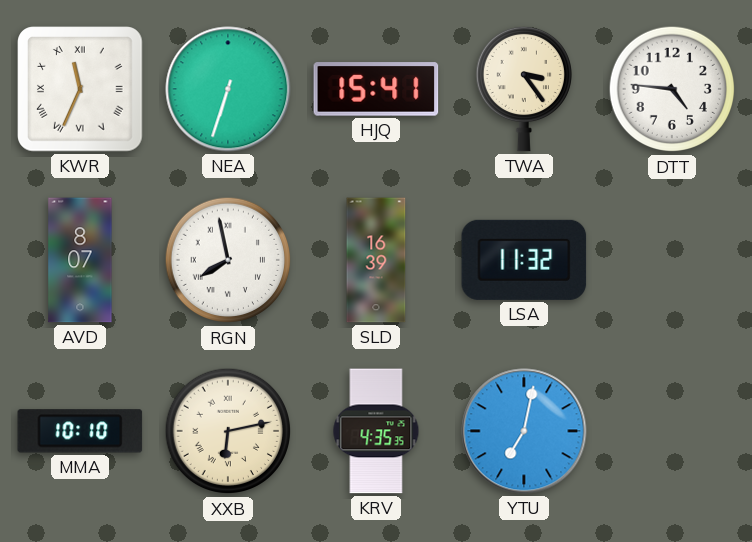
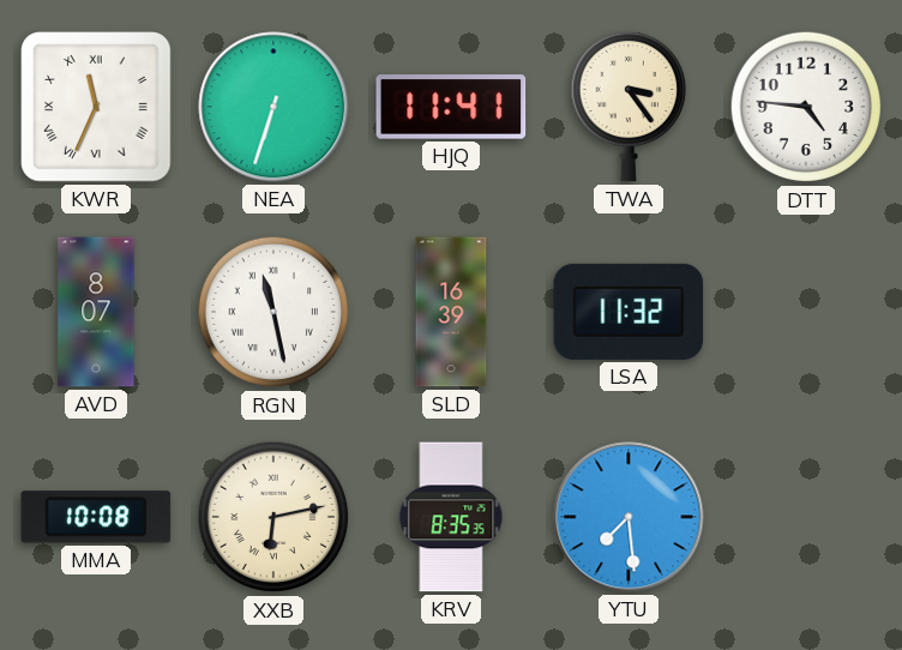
HJQ: 15:41 -> 11:41
RGN: 7:58 -> 11:28
MMA: 10:10 -> 10:08
KRV: 4:35 -> 8:35
YTU: 7:02 -> 7:29
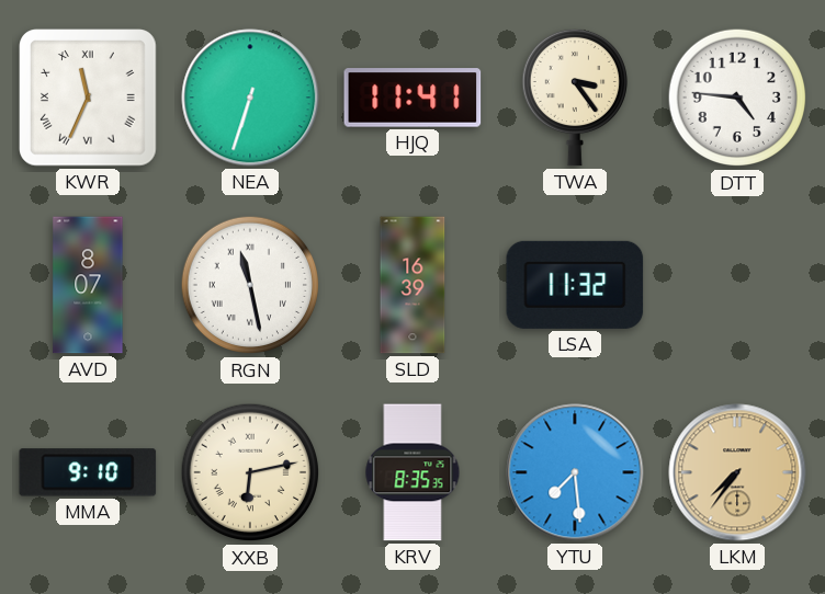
MMA: 10:08 -> 9:10
LKM: none -> 7:36
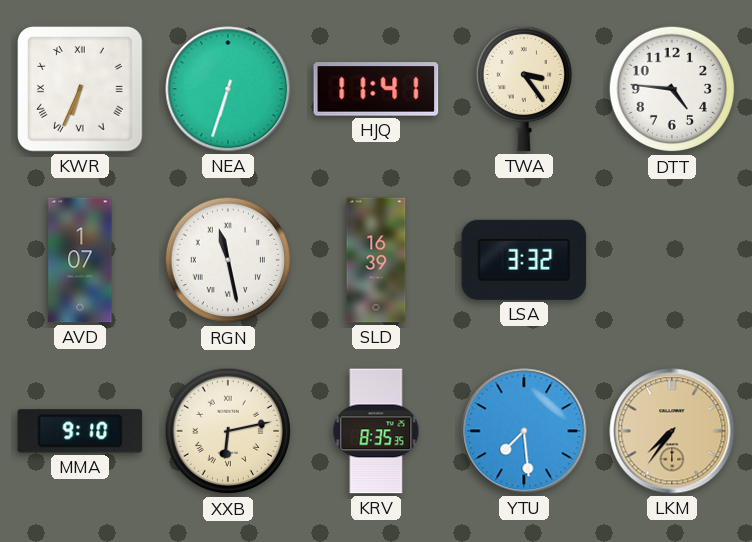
KWR: 11:34 -> 6:34
AVD: 8:07 -> 1:07
LSA: 11:32 -> 3:32
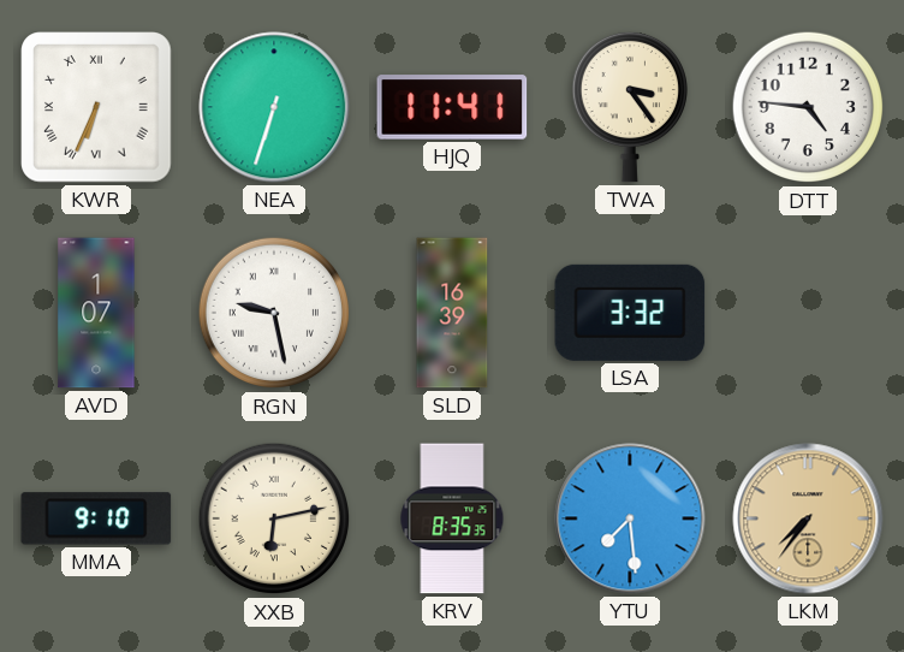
RGN: 11:28 -> 9:28
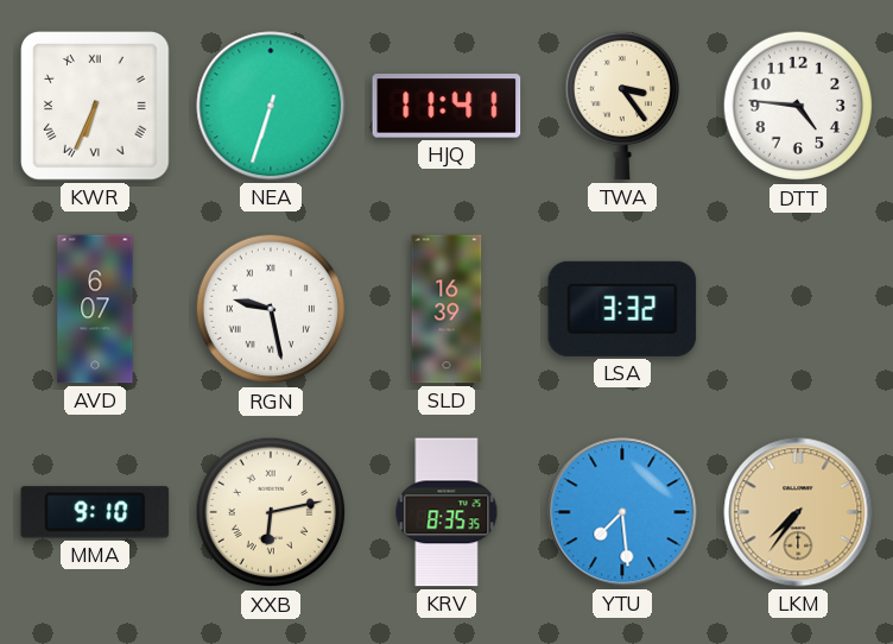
AVD: 1:07 -> 6:07
